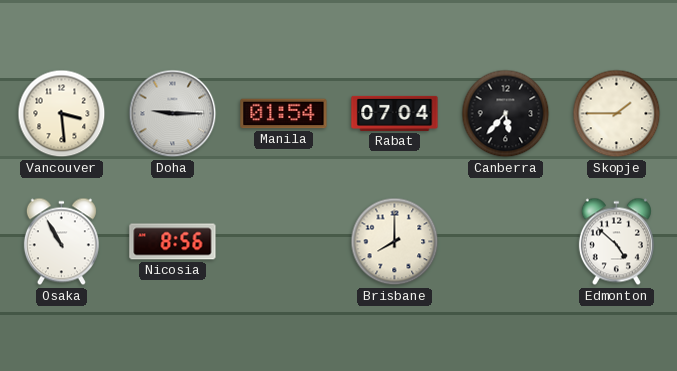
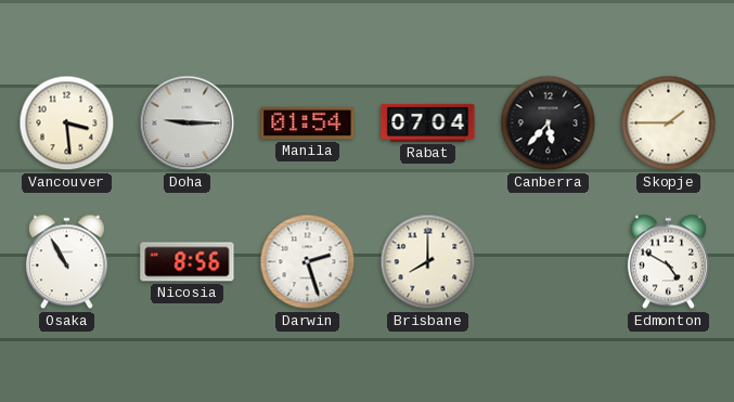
Darwin: none -> 2:27
Edmonton: 4:52 -> 4:50
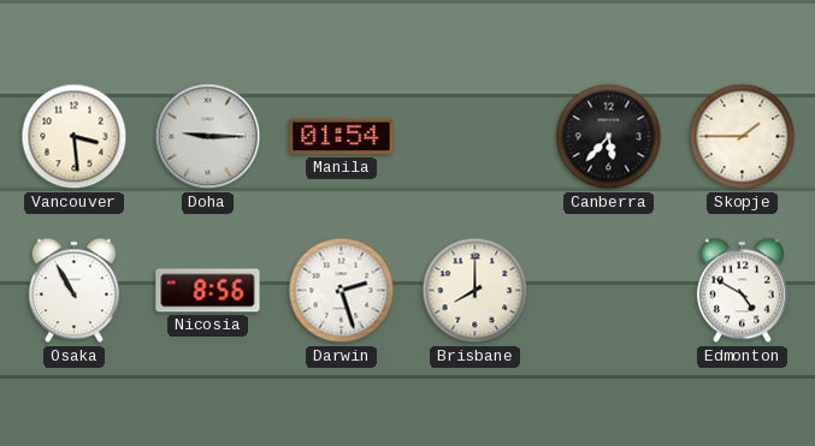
Rabat: 07:04 -> none
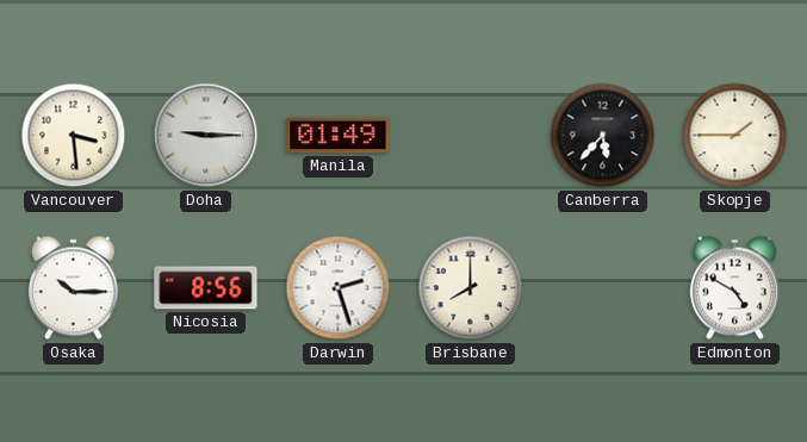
Manila: 01:54 -> 01:49
Osaka: 10:55 -> 10:15
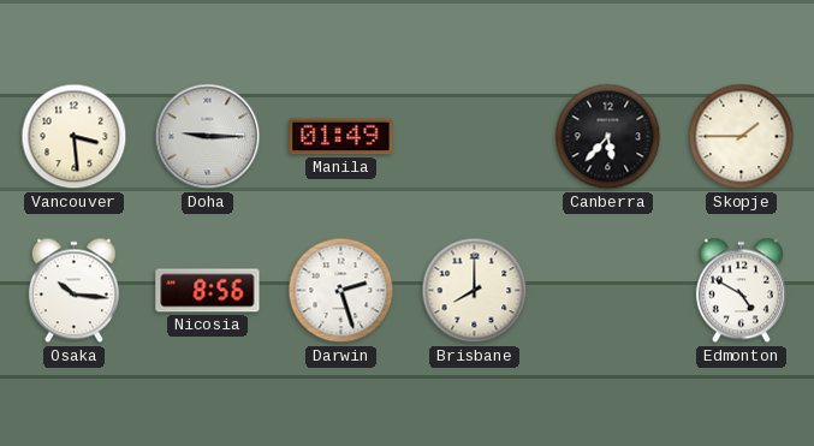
Osaka: 10:15 -> 10:16
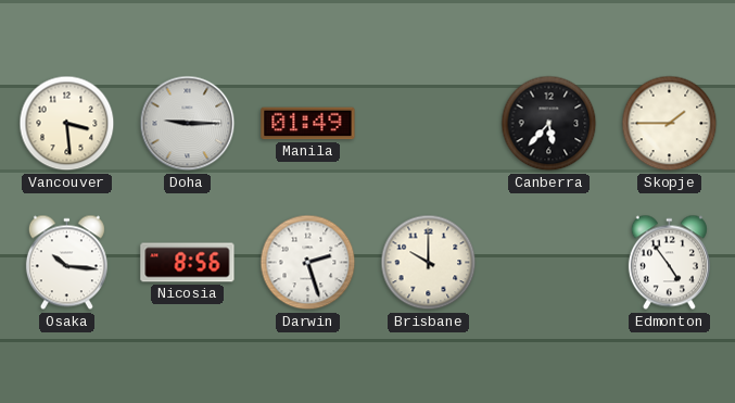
Brisbane: 8:00 -> 10:00
Edmonton: 4:50 -> 4:54
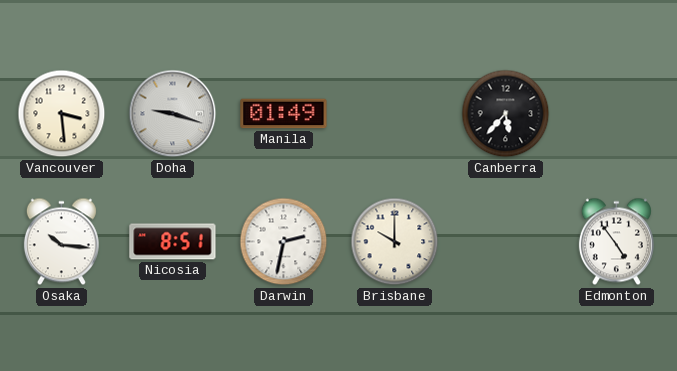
Doha: 9:15 -> 9:18
Skopje: 1:45 -> none
Nicosia: 8:56 -> 8:51
Darwin: 2:27 -> 2:32
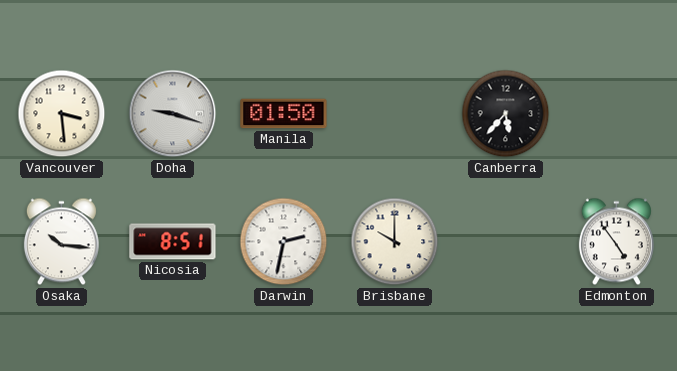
Manila: 01:49 -> 01:50
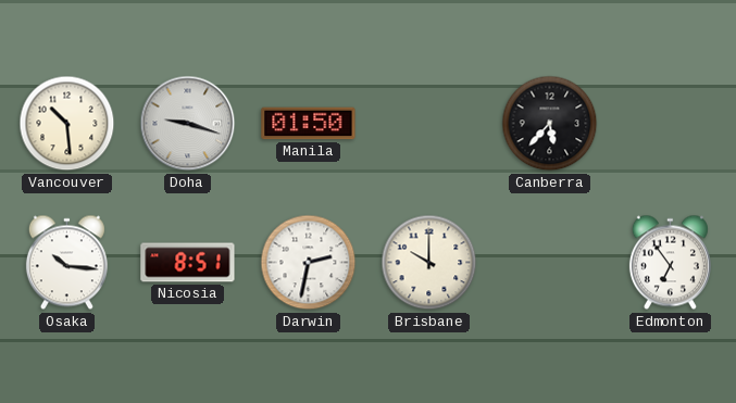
Vancouver: 3:29 -> 10:29
Edmonton: 4:54 -> 6:54
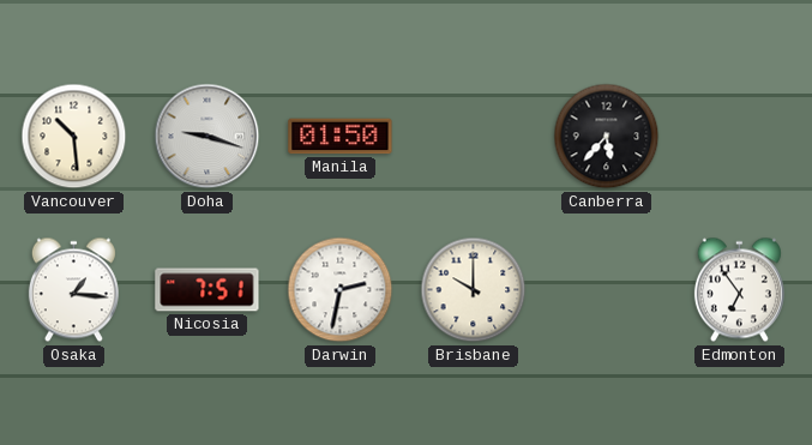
Osaka: 10:16 -> 1:16
Nicosia: 8:51 -> 7:51
